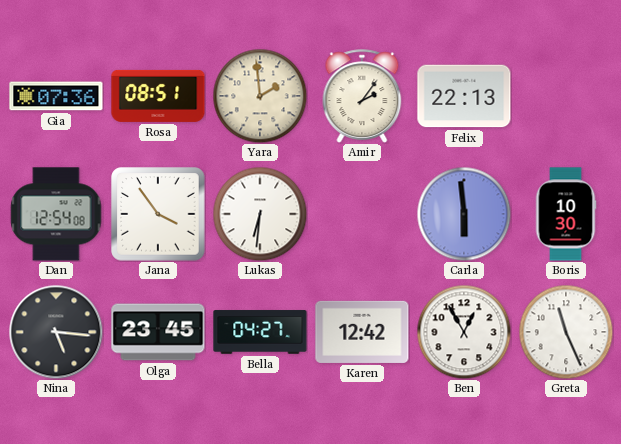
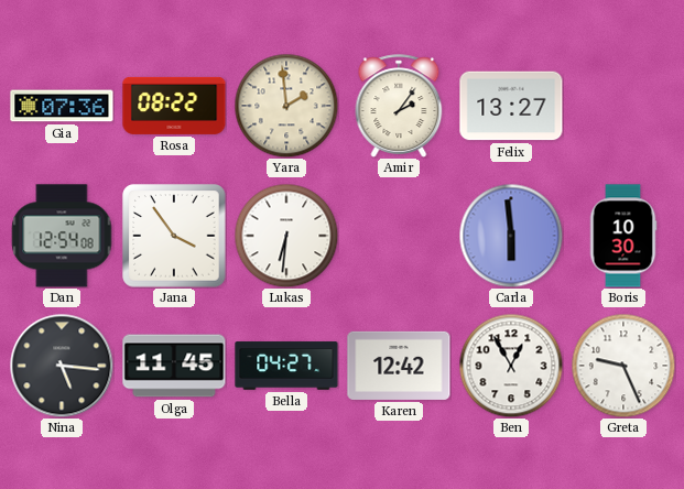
Rosa: 08:51 -> 08:22
Felix: 22:13 -> 13:27
Olga: 23:45 -> 11:45
Greta: 11:26 -> 9:26
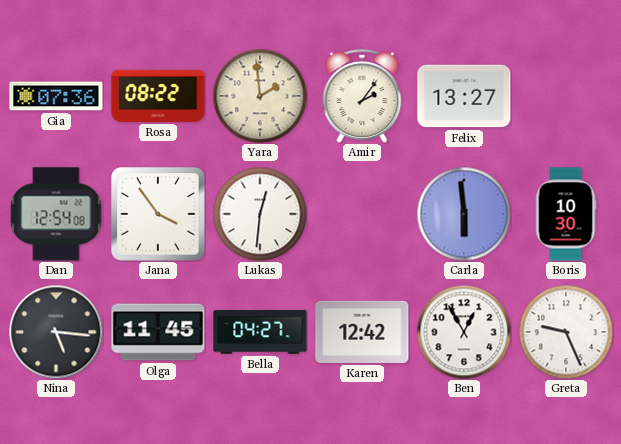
Lukas: 6:31 -> 12:31
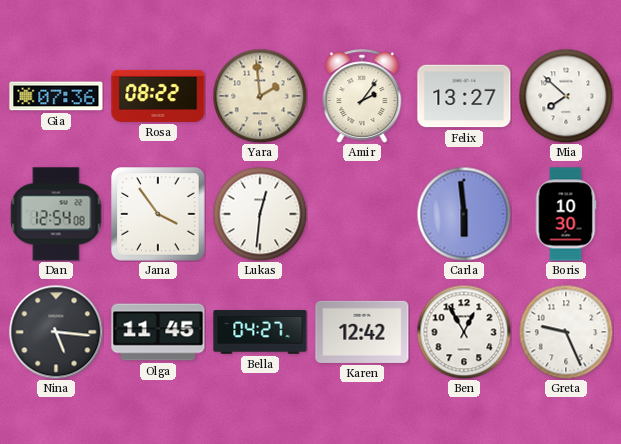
Mia: none -> 7:52
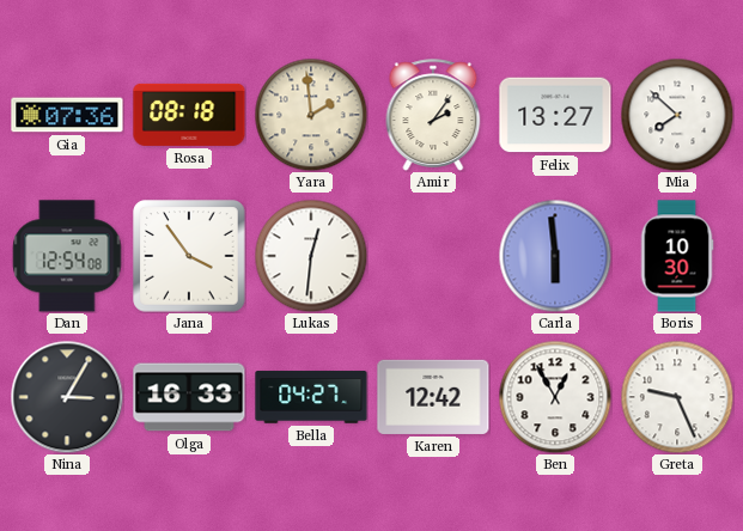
Rosa: 08:22 -> 08:18
Nina: 5:16 -> 3:05
Olga: 11:45 -> 16:33
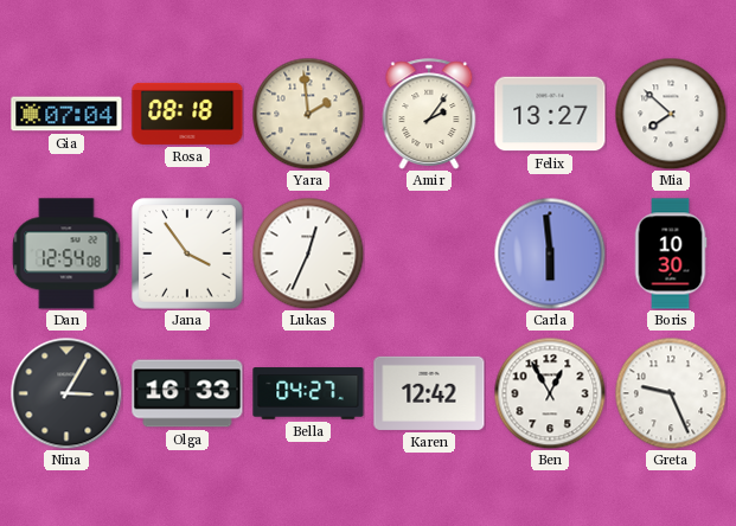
Gia: 07:36 -> 07:04
Lukas: 12:31 -> 12:34
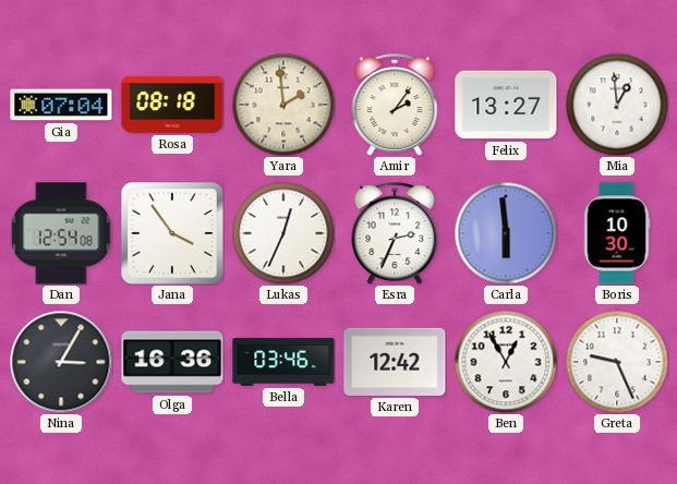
Mia: 7:52 -> 12:59
Esra: none -> 2:34
Olga: 16:33 -> 16:36
Bella: 04:27 -> 03:46
